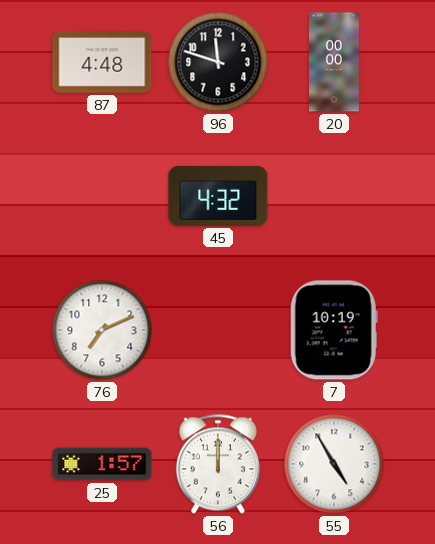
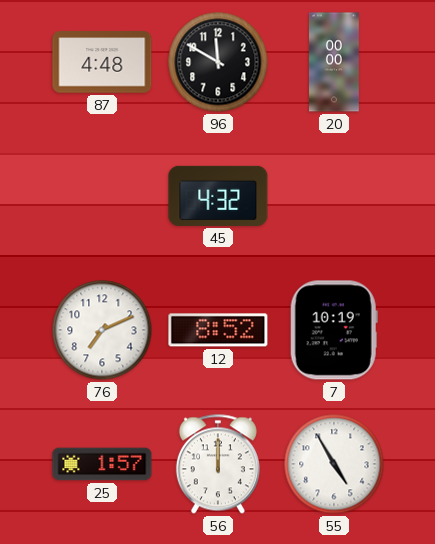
96: 11:48 -> 11:50
12: none -> 8:52
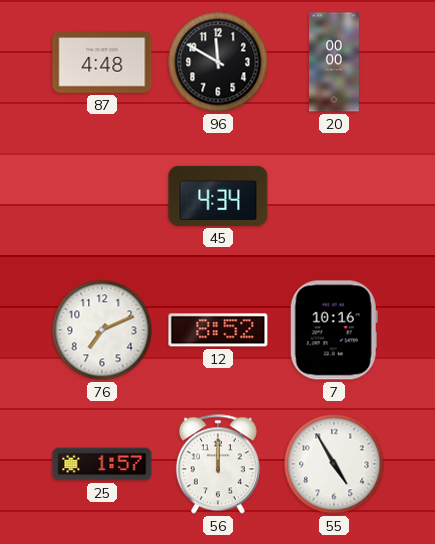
45: 4:32 -> 4:34
7: 10:19 -> 10:16
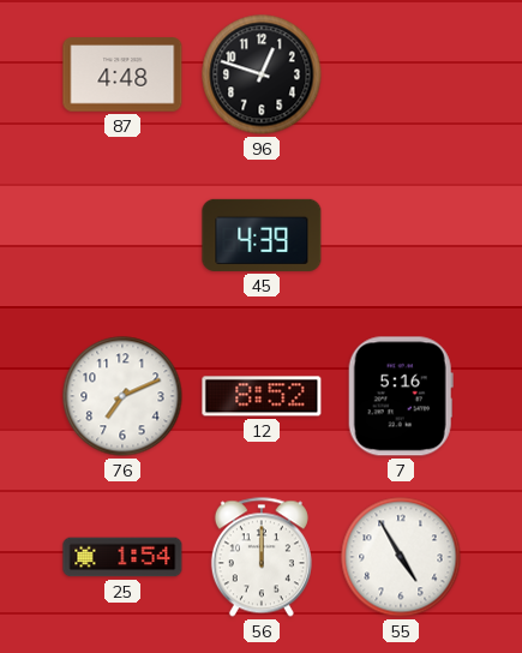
96: 11:50 -> 12:48
20: 00:00 -> none
45: 4:34 -> 4:39
7: 10:16 -> 5:16
25: 1:57 -> 1:54
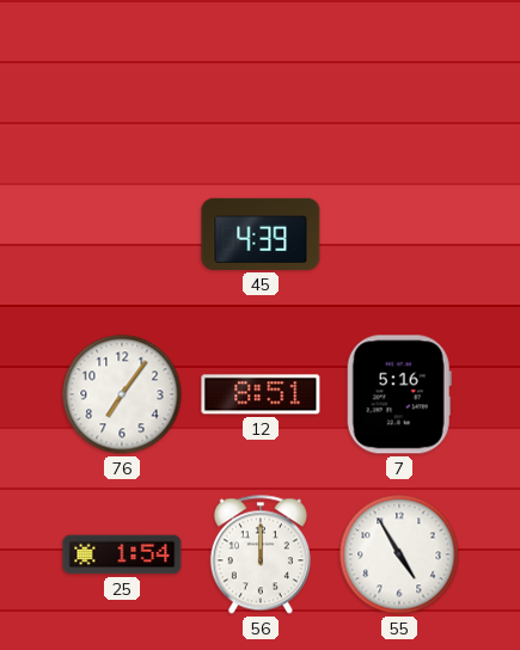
87: 4:48 -> none
96: 12:48 -> none
76: 7:11 -> 7:06
12: 8:52 -> 8:51
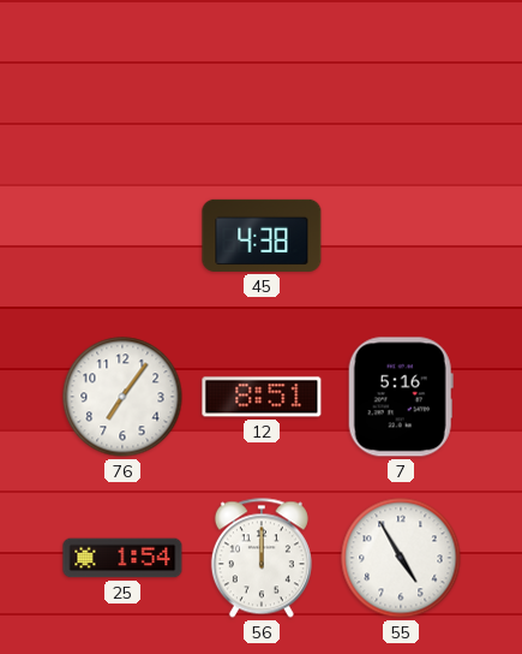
45: 4:39 -> 4:38
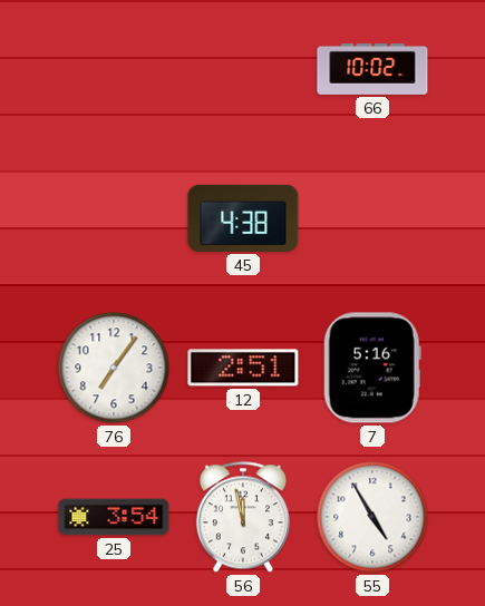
66: none -> 10:02
12: 8:51 -> 2:51
25: 1:54 -> 3:54
56: 12:00 -> 11:58
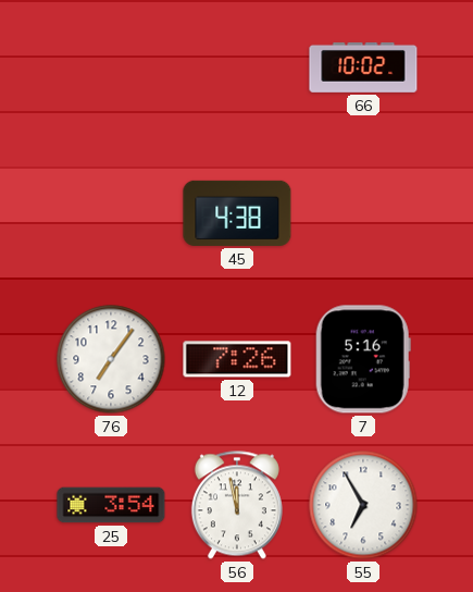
12: 2:51 -> 7:26
55: 4:55 -> 6:55
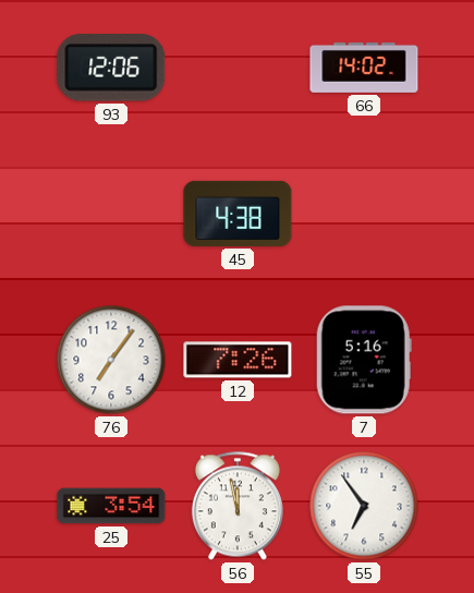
93: none -> 12:06
66: 10:02 -> 14:02
55: 6:55 -> 6:54
